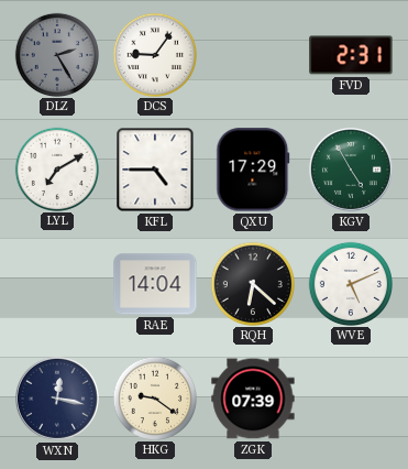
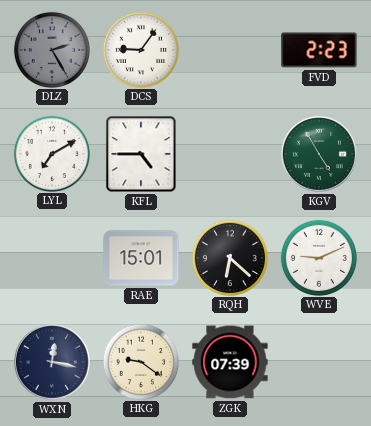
FVD: 2:31 -> 2:23
QXU: 17:29 -> none
RAE: 14:04 -> 15:01
WVE: 5:11 -> 9:11
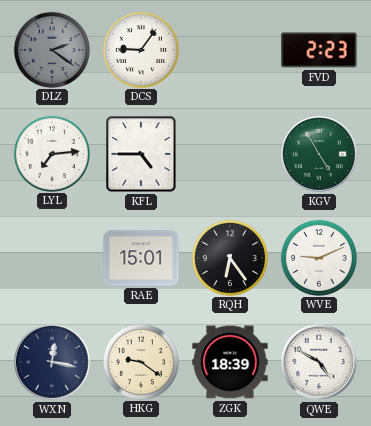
DLZ: 2:25 -> 2:21
LYL: 7:10 -> 7:14
RQH: 6:22 -> 6:24
ZGK: 07:39 -> 18:39
QWE: none -> 4:50
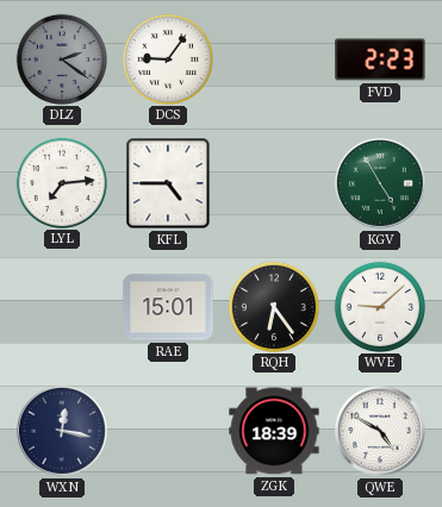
WVE: 9:11 -> 9:08
HKG: 9:21 -> none
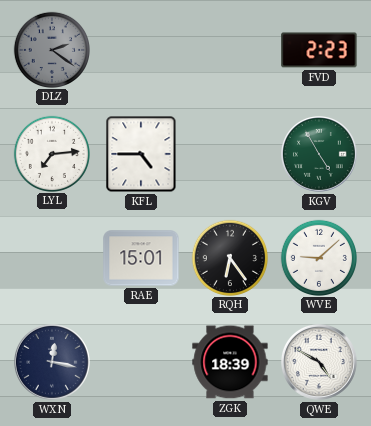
DCS: 9:06 -> none
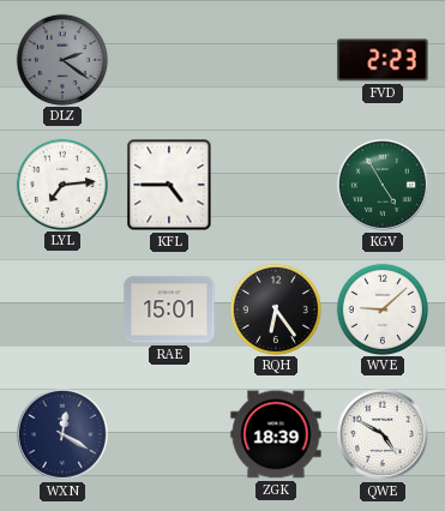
WXN: 12:17 -> 12:20
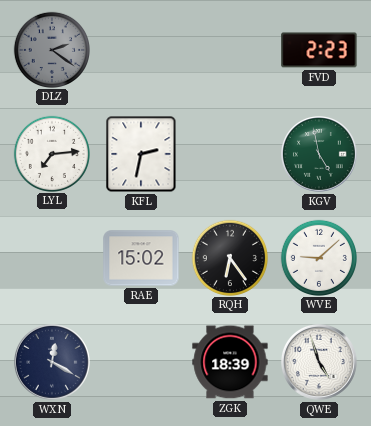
KFL: 4:45 -> 2:32
KGV: 4:55 -> 4:58
RAE: 15:01 -> 15:02
QWE: 4:50 -> 4:57
